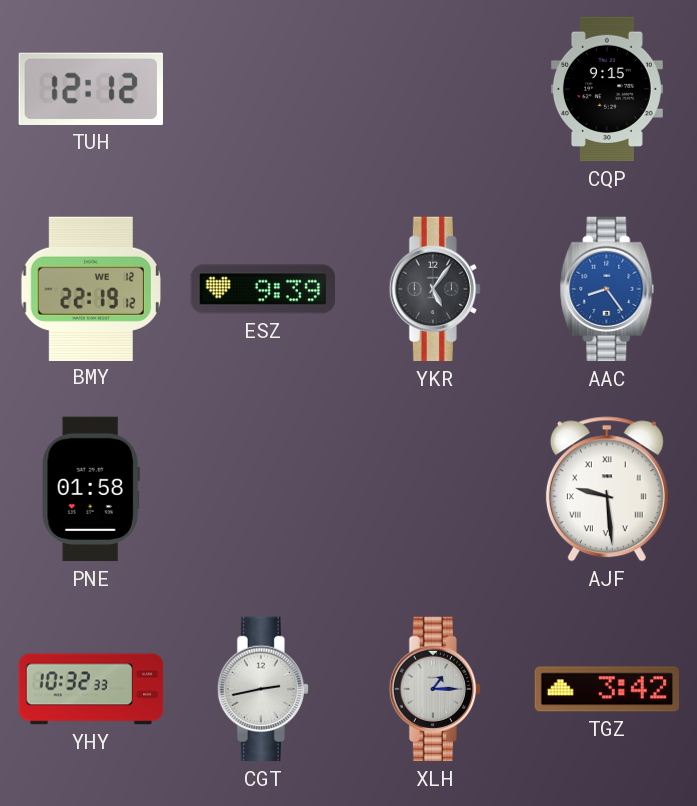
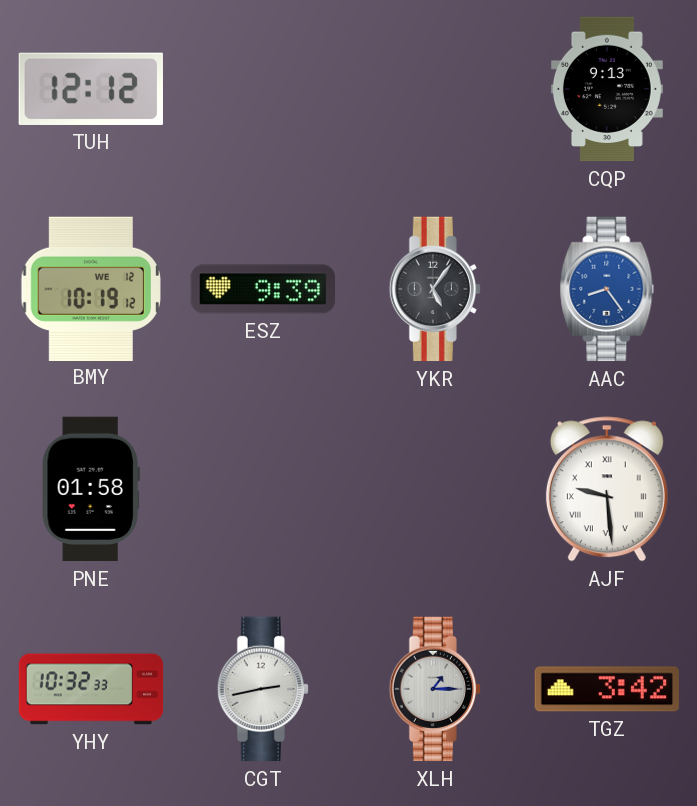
CQP: 9:15 -> 9:13
BMY: 22:19 -> 10:19
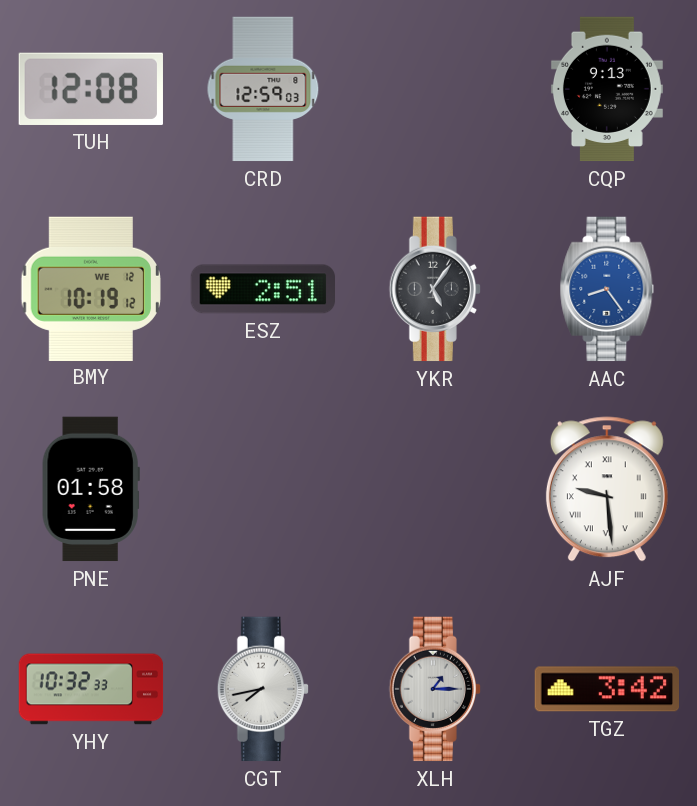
TUH: 12:12 -> 12:08
CRD: none -> 12:59
ESZ: 9:39 -> 2:51
CGT: 2:43 -> 7:43
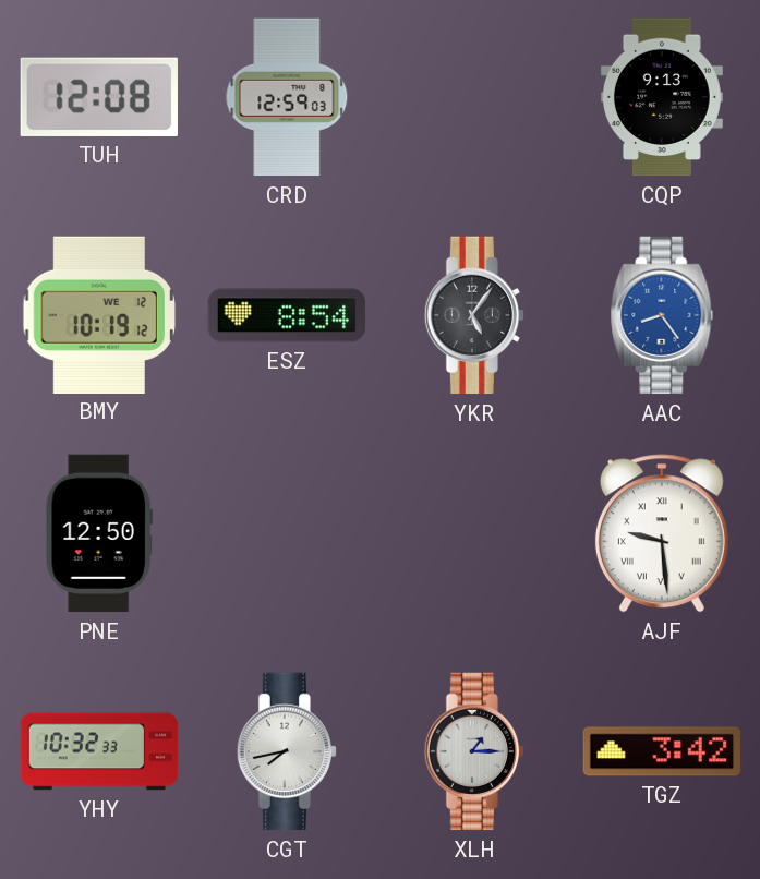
ESZ: 2:51 -> 8:54
PNE: 01:58 -> 12:50
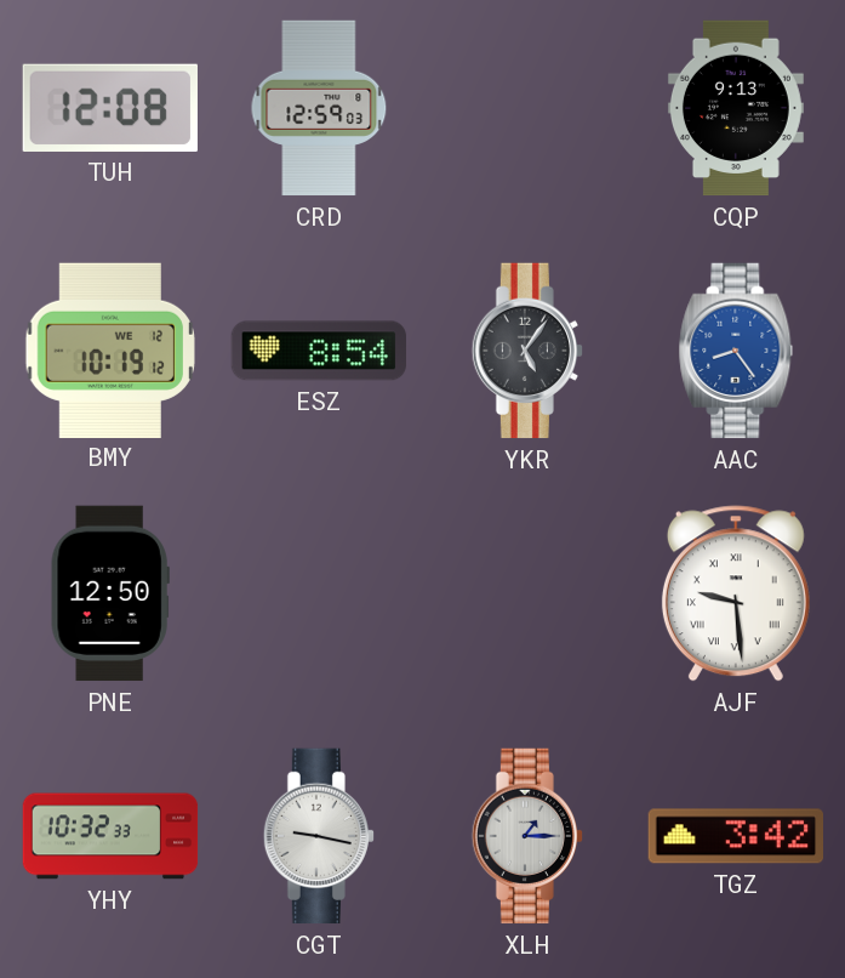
CGT: 7:43 -> 9:17
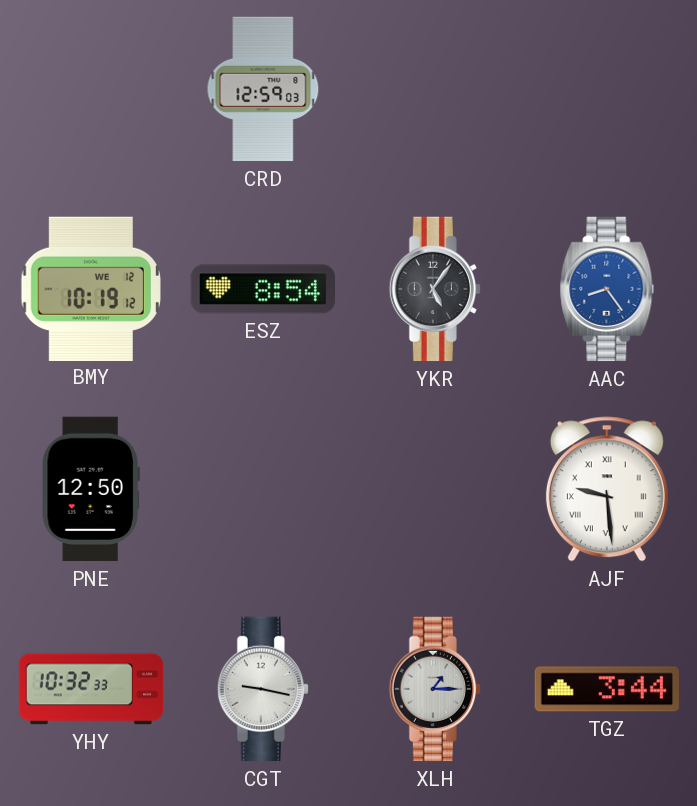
TUH: 12:08 -> none
CQP: 9:13 -> none
TGZ: 3:42 -> 3:44
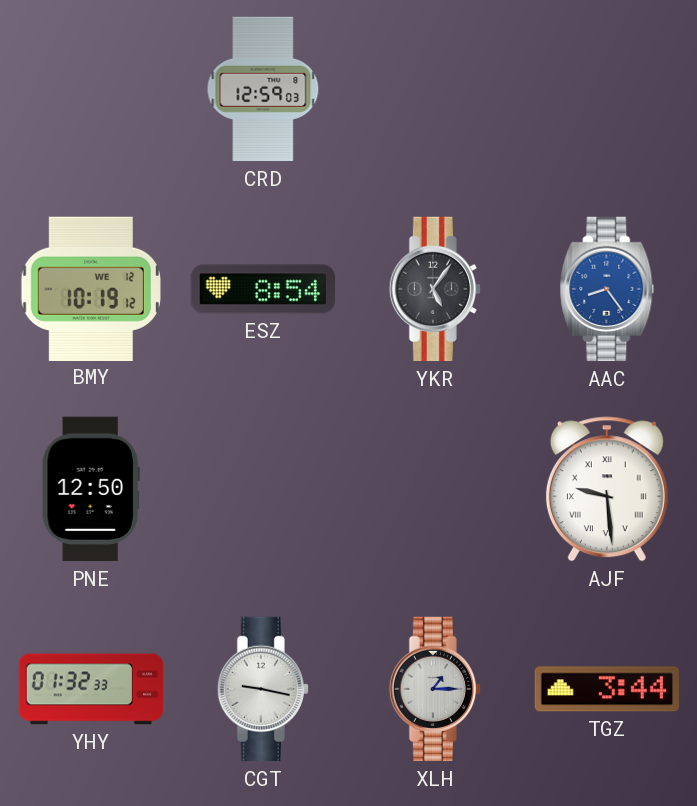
YHY: 10:32 -> 01:32
